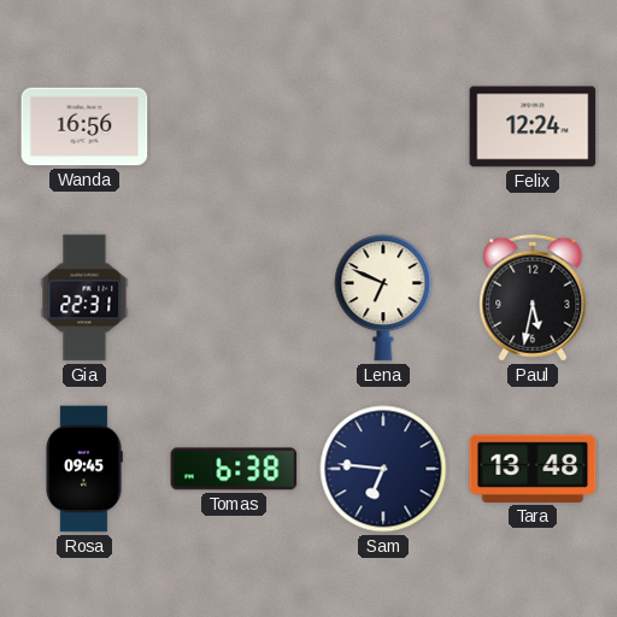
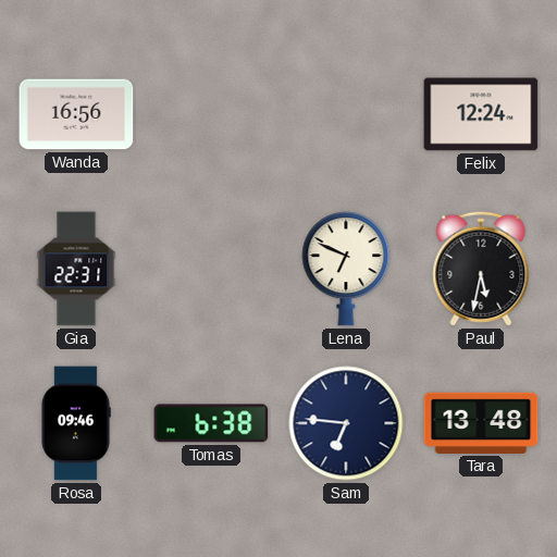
Rosa: 09:45 -> 09:46
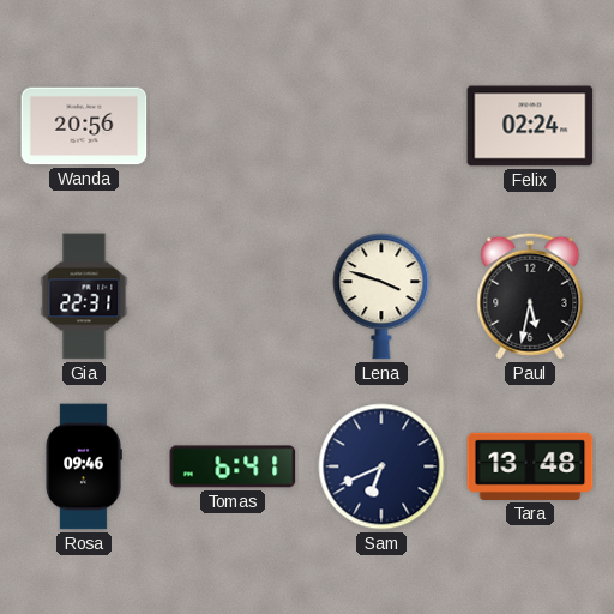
Wanda: 16:56 -> 20:56
Felix: 12:24 -> 02:24
Lena: 6:49 -> 3:48
Tomas: 6:38 -> 6:41
Sam: 6:46 -> 6:41
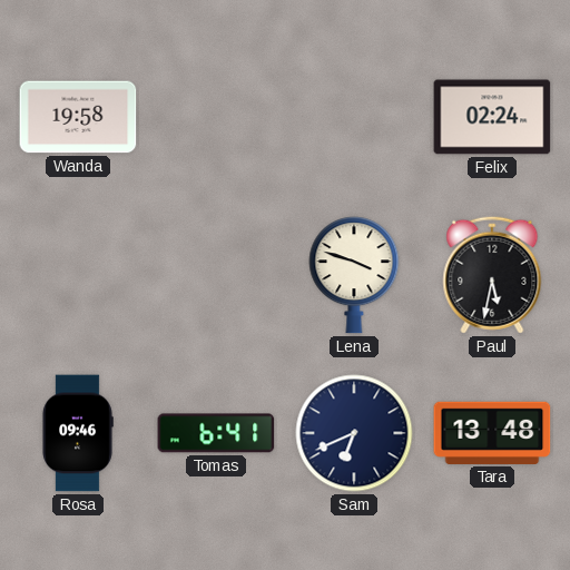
Wanda: 20:56 -> 19:58
Gia: 22:31 -> none
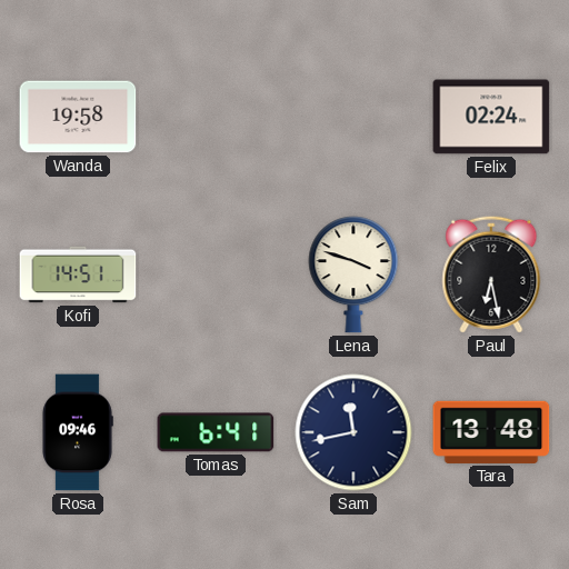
Kofi: none -> 14:51
Paul: 5:32 -> 6:28
Sam: 6:41 -> 11:43
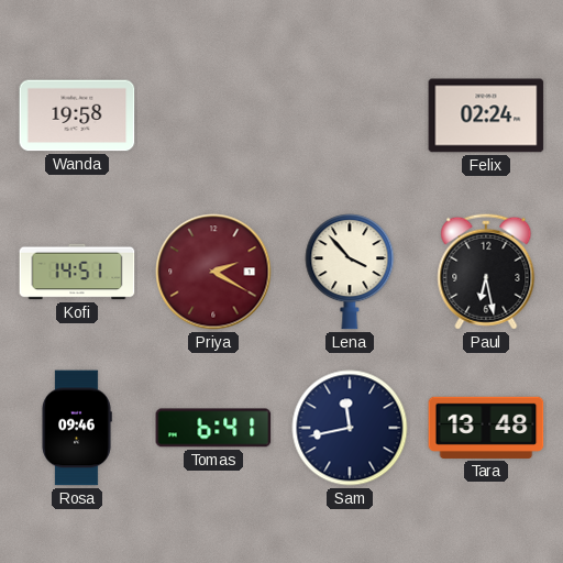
Priya: none -> 2:20
Lena: 3:48 -> 3:53
